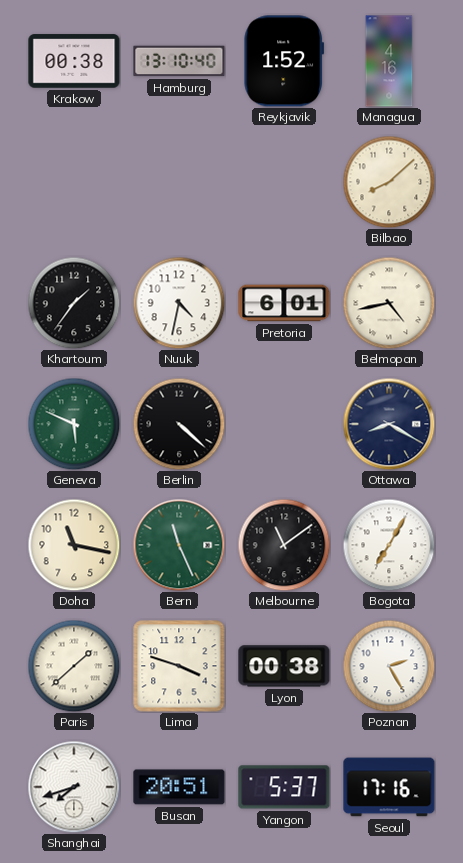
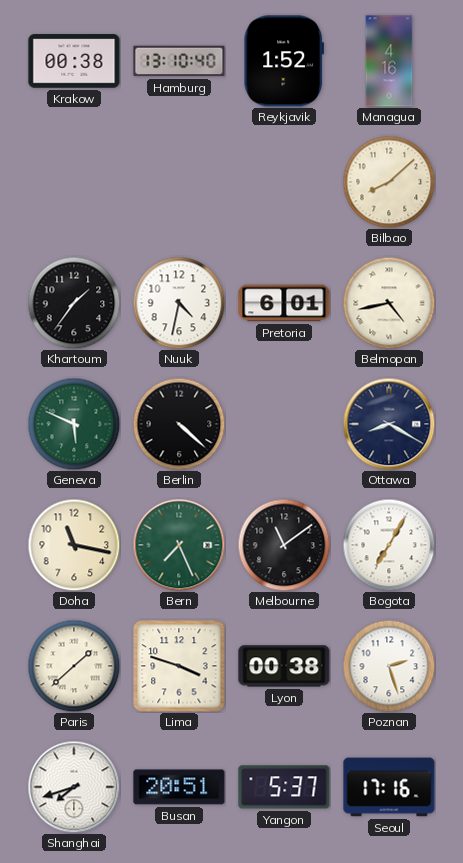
Bern: 11:26 -> 7:26
Poznan: 2:25 -> 2:27
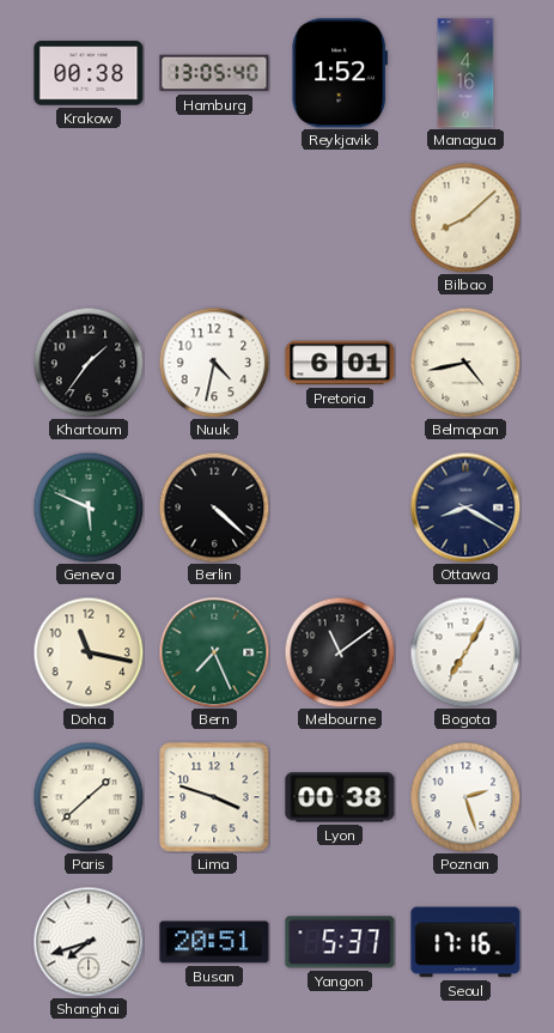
Hamburg: 13:10 -> 13:05
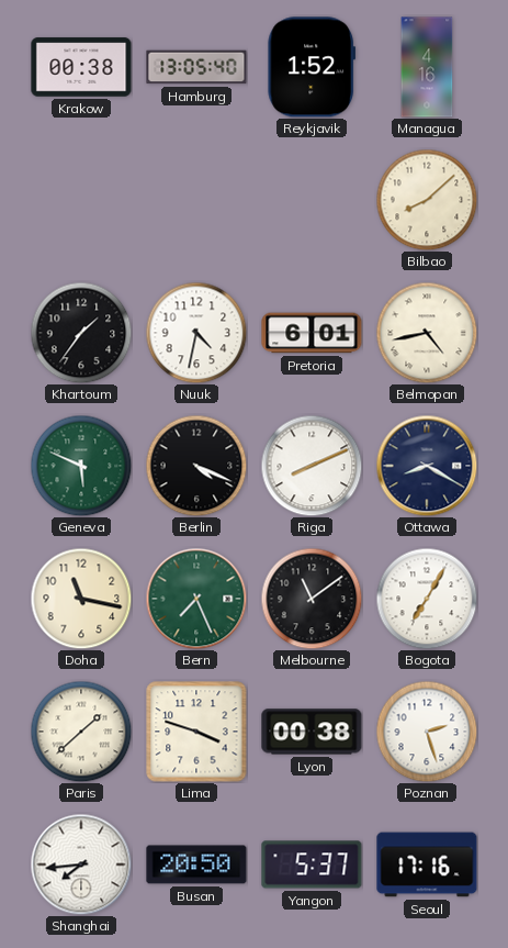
Berlin: 4:22 -> 4:19
Riga: none -> 8:11
Shanghai: 7:42 -> 7:44
Busan: 20:51 -> 20:50
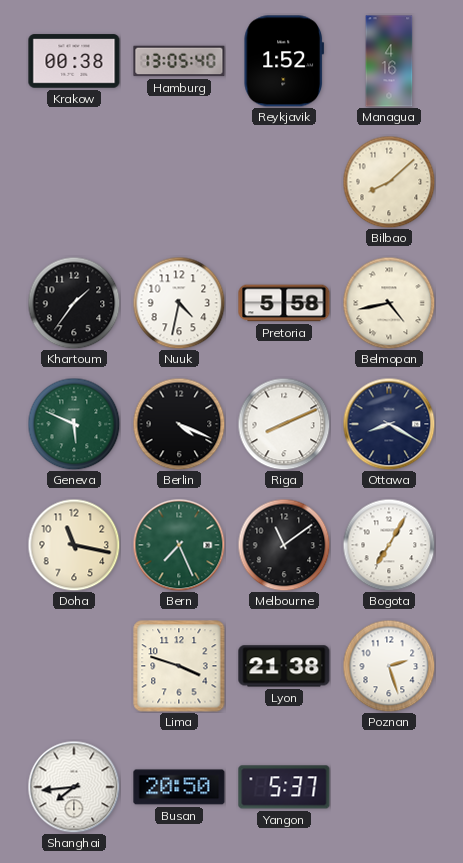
Pretoria: 6:01 -> 5:58
Paris: 1:38 -> none
Lyon: 00:38 -> 21:38
Seoul: 17:16 -> none
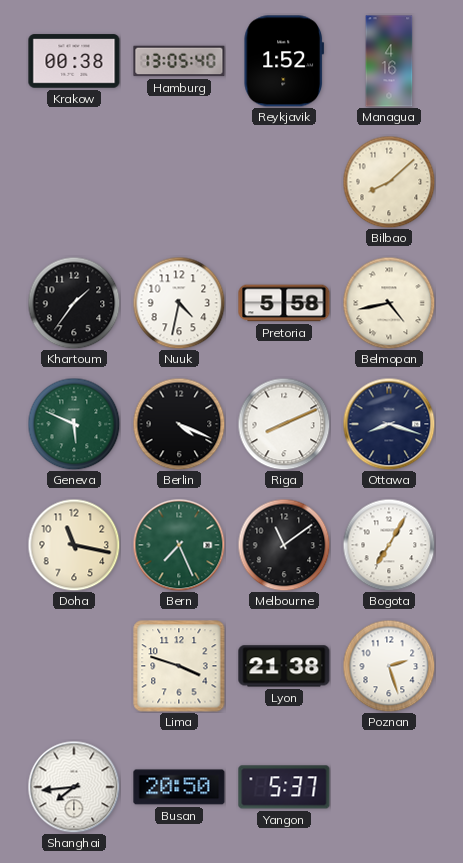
Ottawa: 8:20 -> 8:18
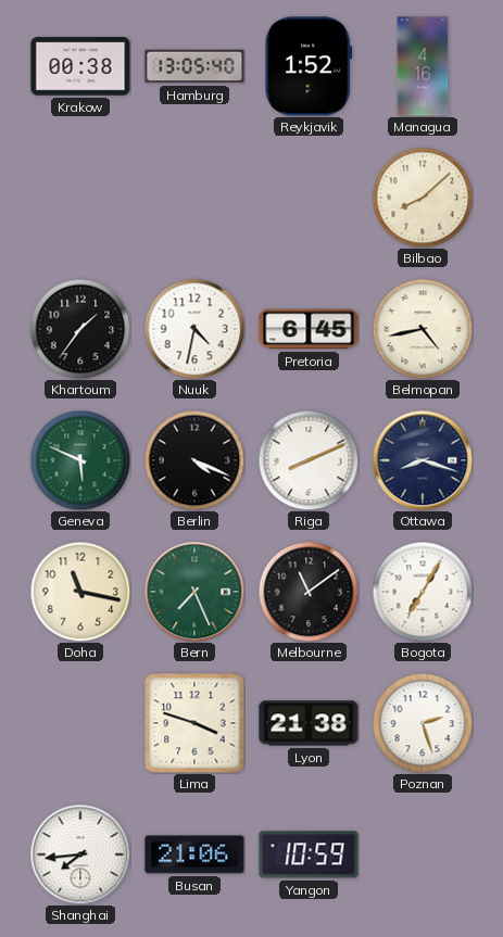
Pretoria: 5:58 -> 6:45
Busan: 20:50 -> 21:06
Yangon: 5:37 -> 10:59
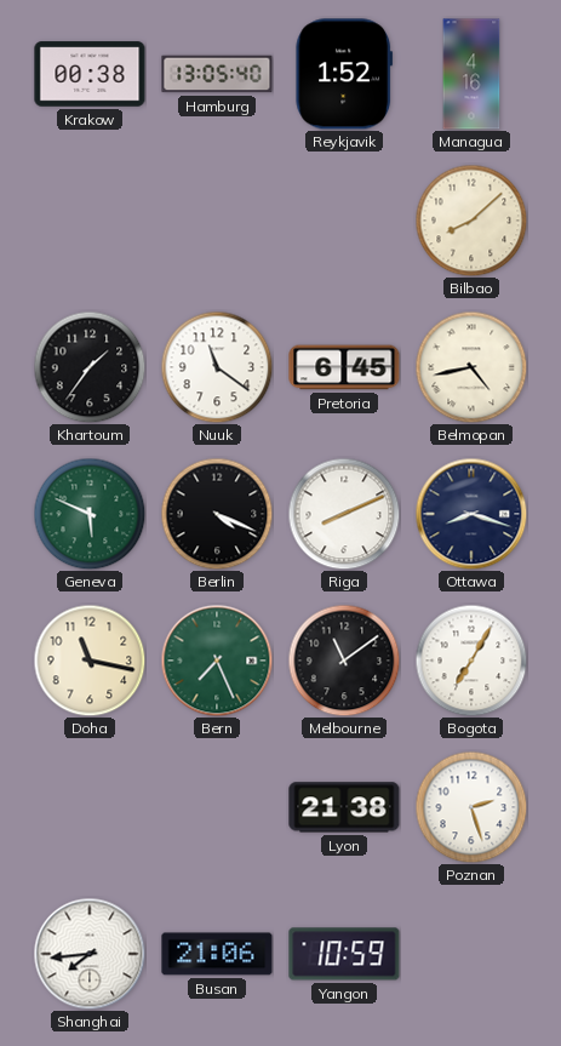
Nuuk: 4:32 -> 11:21
Lima: 3:48 -> none
